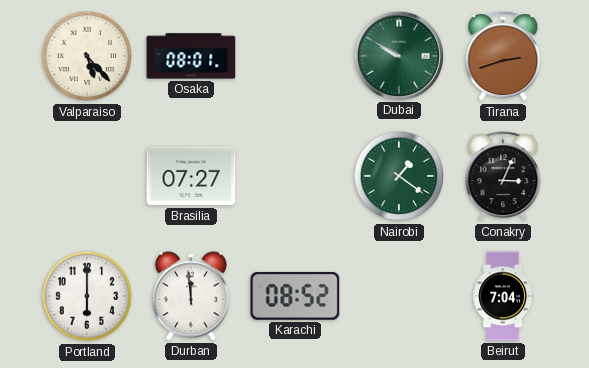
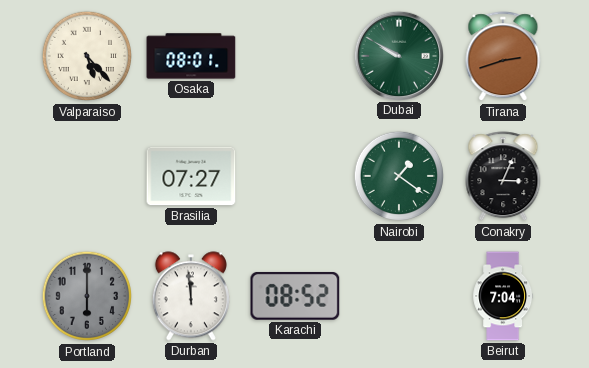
Portland dial: white -> grey
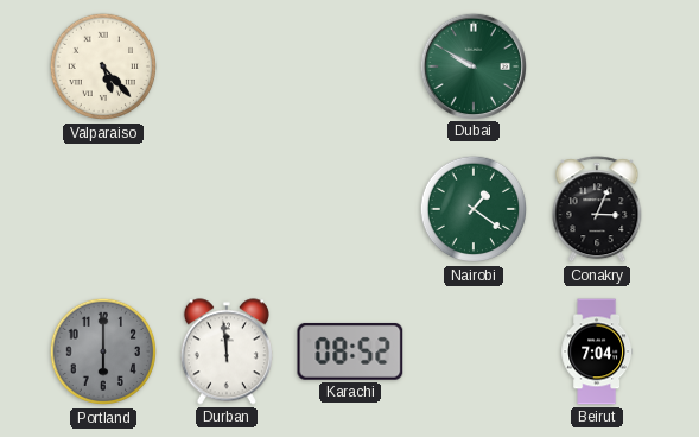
Osaka: 08:01 -> none
Tirana: 2:42 -> none
Brasilia: 07:27 -> none
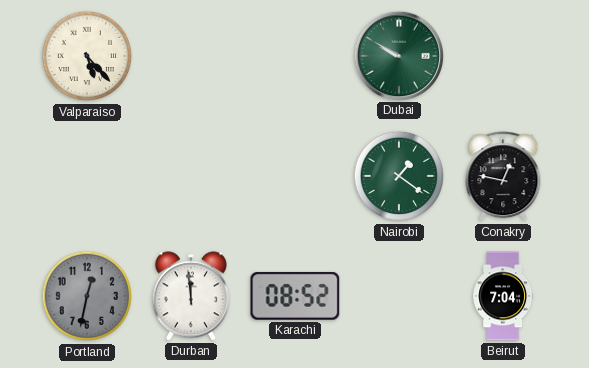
Conakry: 3:04 -> 12:47
Portland: 6:00 -> 12:32
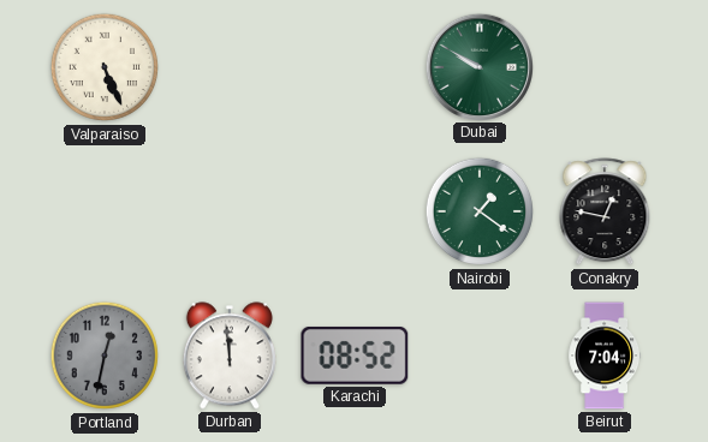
Valparaiso: 5:23 -> 5:26
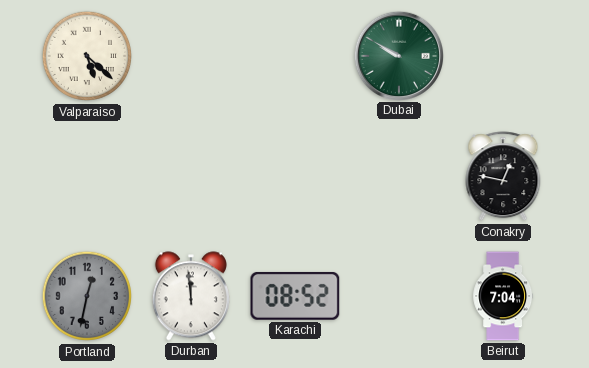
Valparaiso: 5:26 -> 5:22
Nairobi: 1:21 -> none
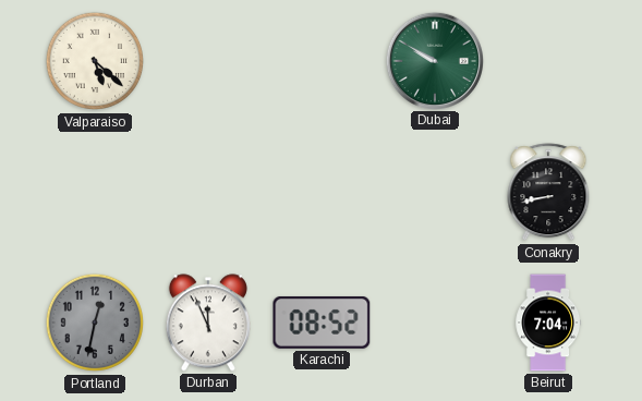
Conakry: 12:47 -> 8:43
Durban: 11:59 -> 11:56
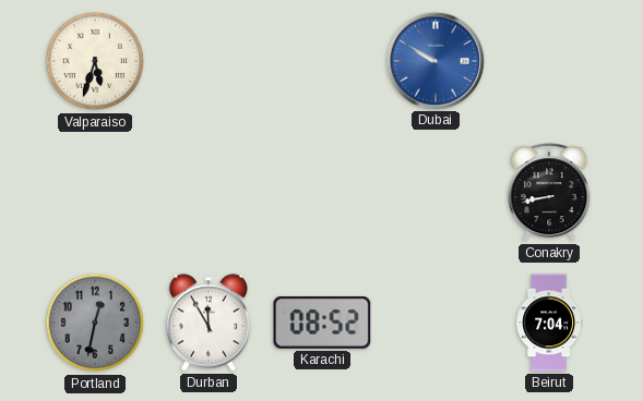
Valparaiso: 5:22 -> 5:33
Dubai dial: green -> blue
Durban: 11:56 -> 11:55
